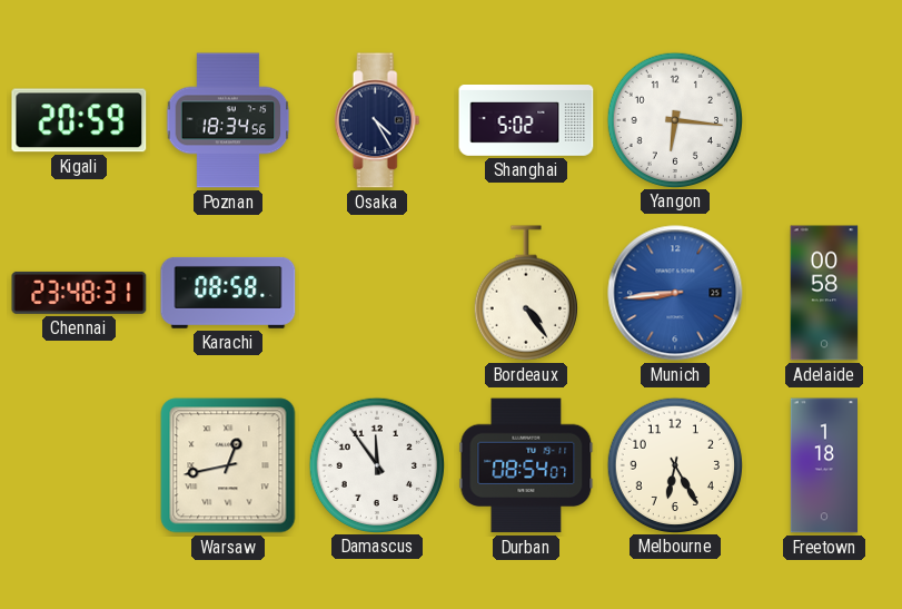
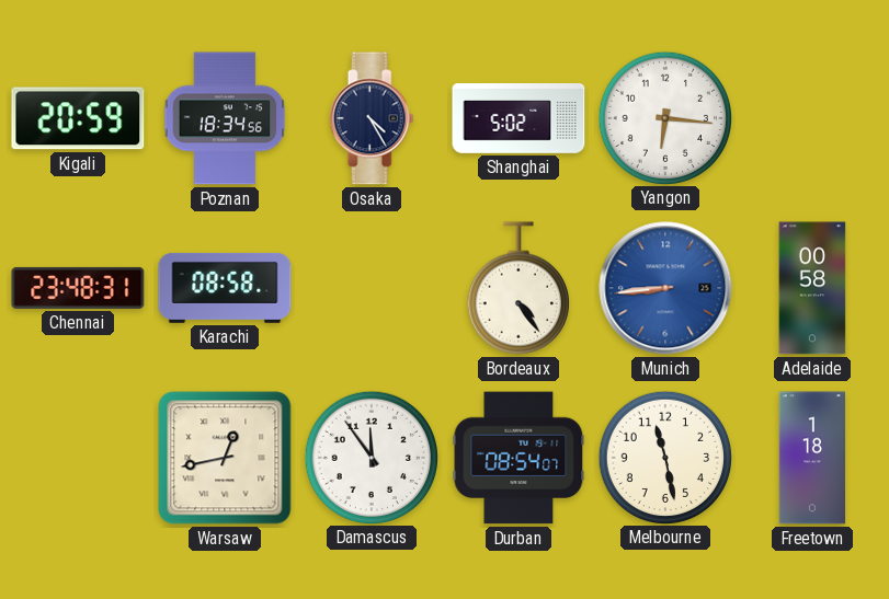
Melbourne: 6:25 -> 11:28
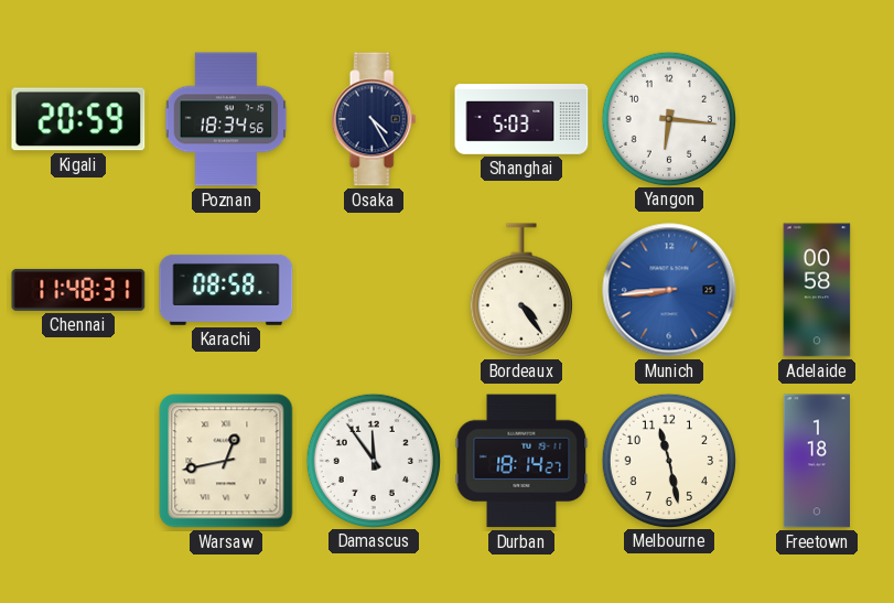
Shanghai: 5:02 -> 5:03
Chennai: 23:48 -> 11:48
Durban: 08:54 -> 18:14
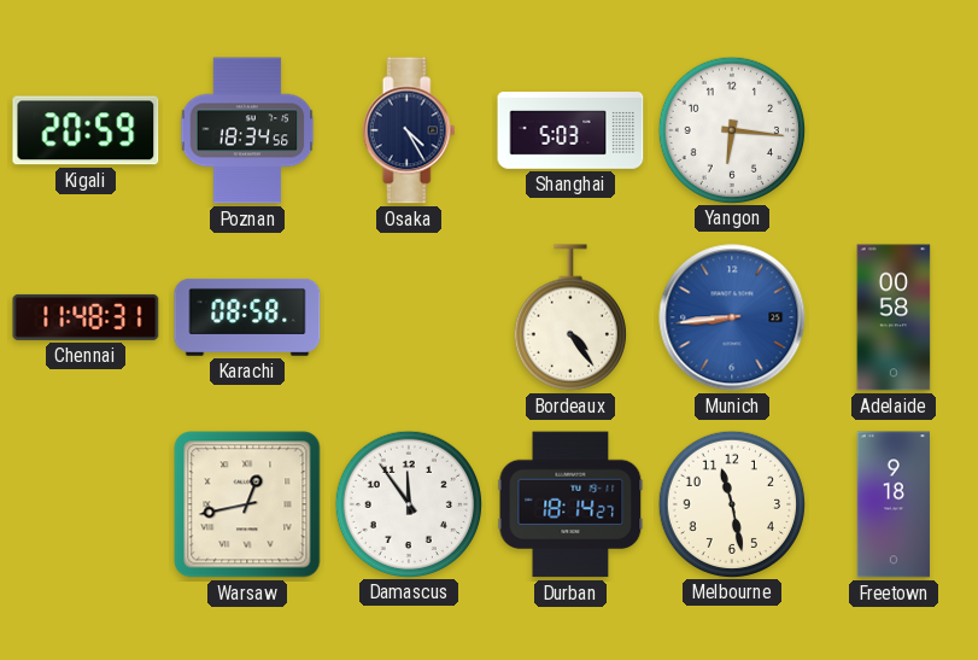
Freetown: 1:18 -> 9:18
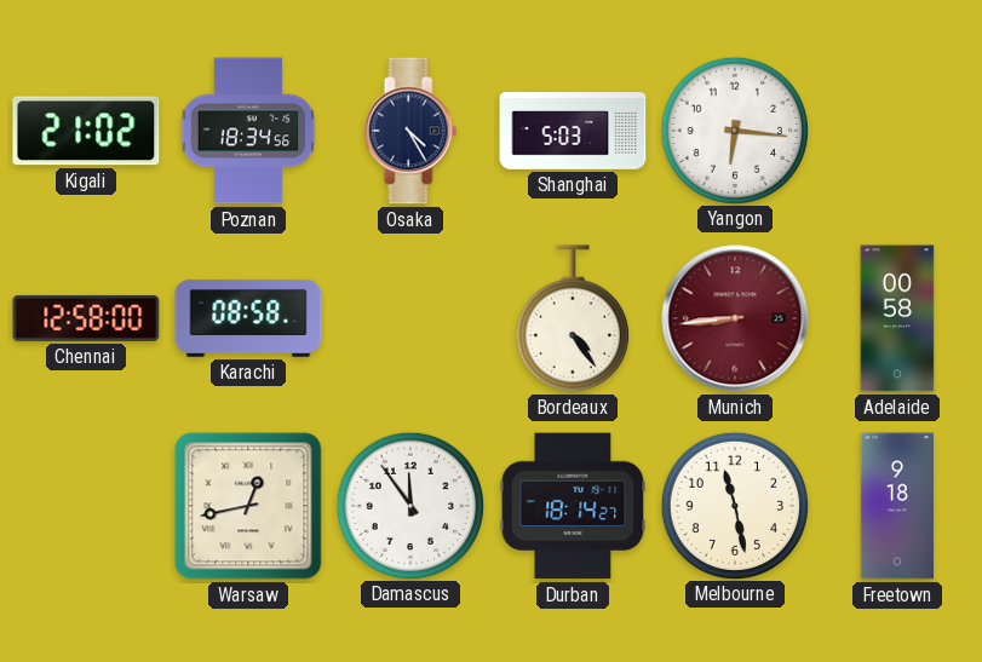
Kigali: 20:59 -> 21:02
Chennai: 11:48 -> 12:58
Munich dial: blue -> burgundy
